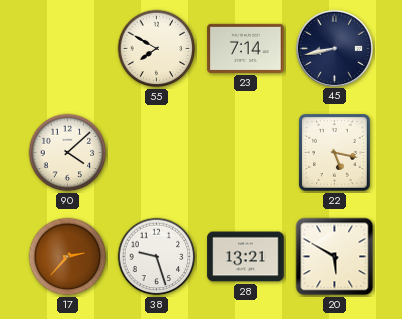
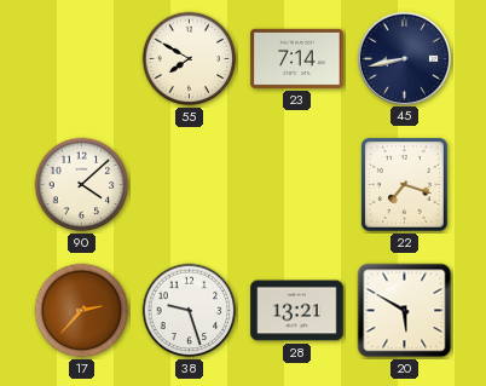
22: 5:17 -> 7:18
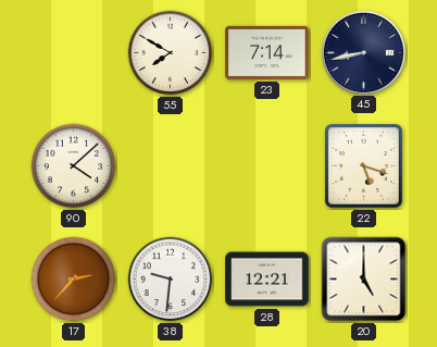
22: 7:18 -> 5:18
38: 9:27 -> 9:31
28: 13:21 -> 12:21
20: 5:50 -> 5:00
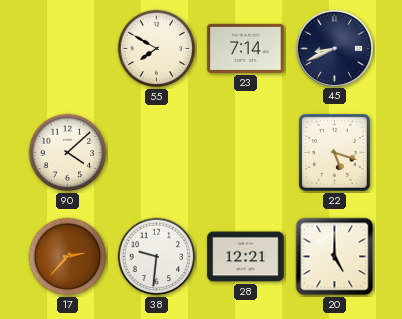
45: 8:43 -> 8:41
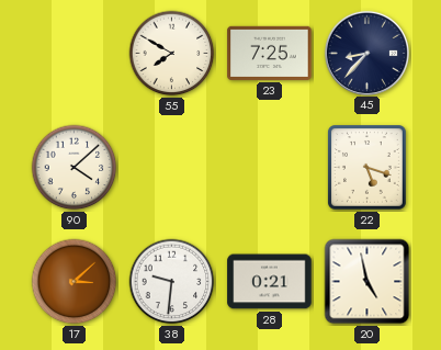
23: 7:14 -> 7:25
45: 8:41 -> 8:37
17: 2:37 -> 3:08
28: 12:21 -> 0:21
20: 5:00 -> 4:58
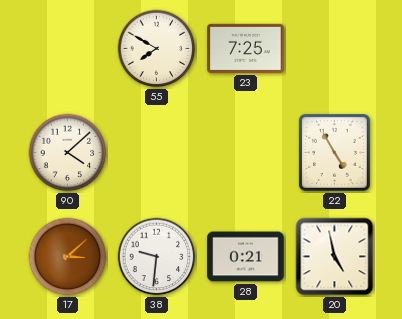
45: 8:37 -> none
22: 5:18 -> 4:55
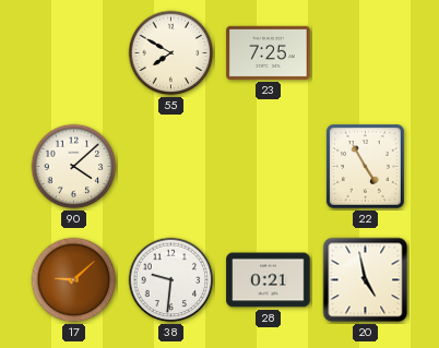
17: 3:08 -> 9:08
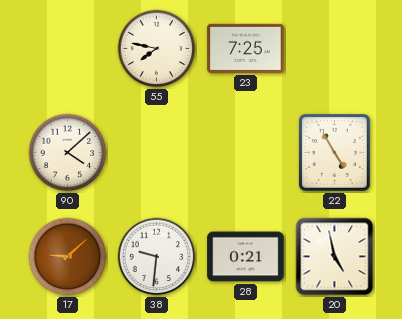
55: 7:50 -> 7:47
